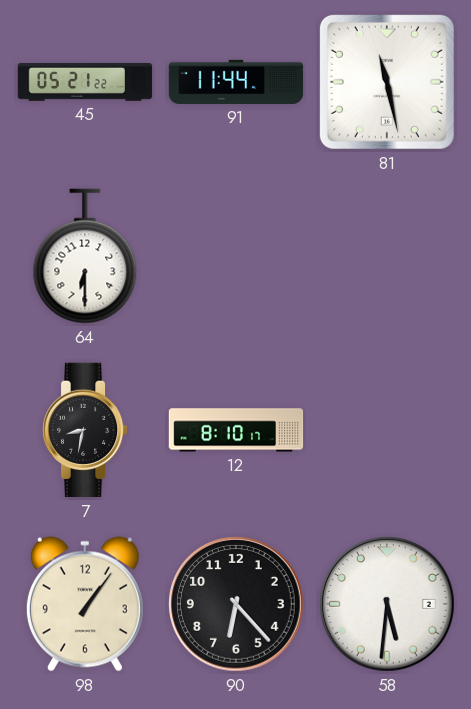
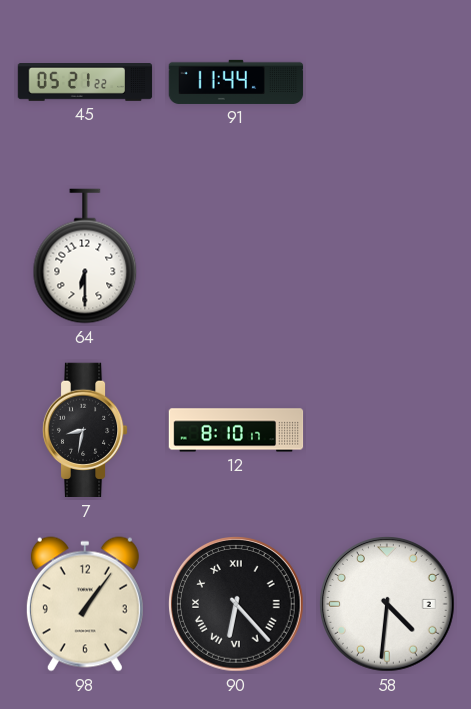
81: 11:28 -> none
90 numerals: Arabic -> Roman
58: 5:31 -> 4:31
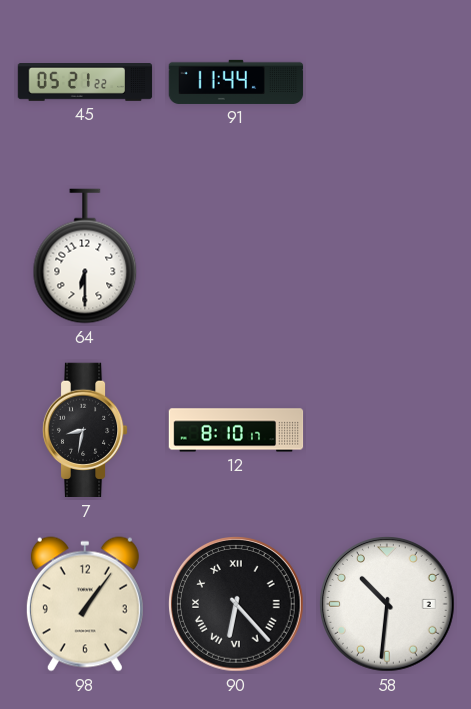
58: 4:31 -> 10:31
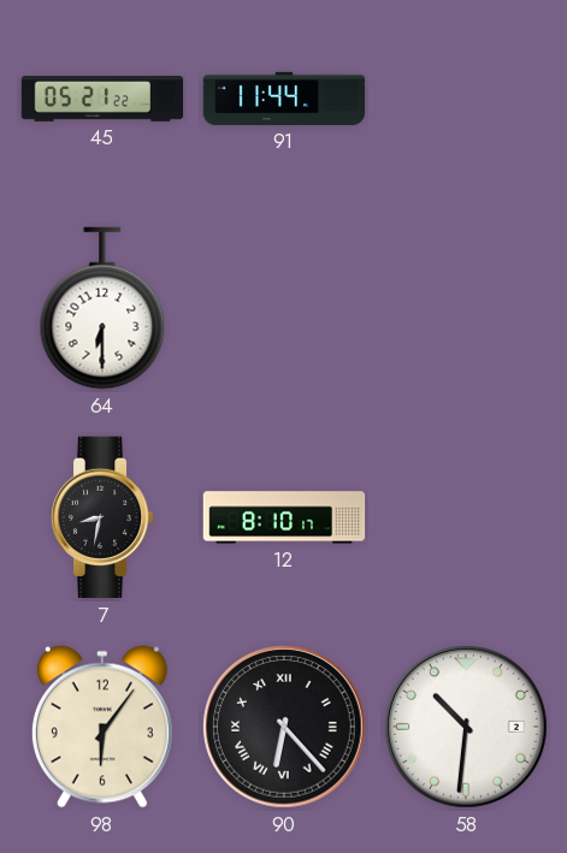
98: 1:06 -> 6:06
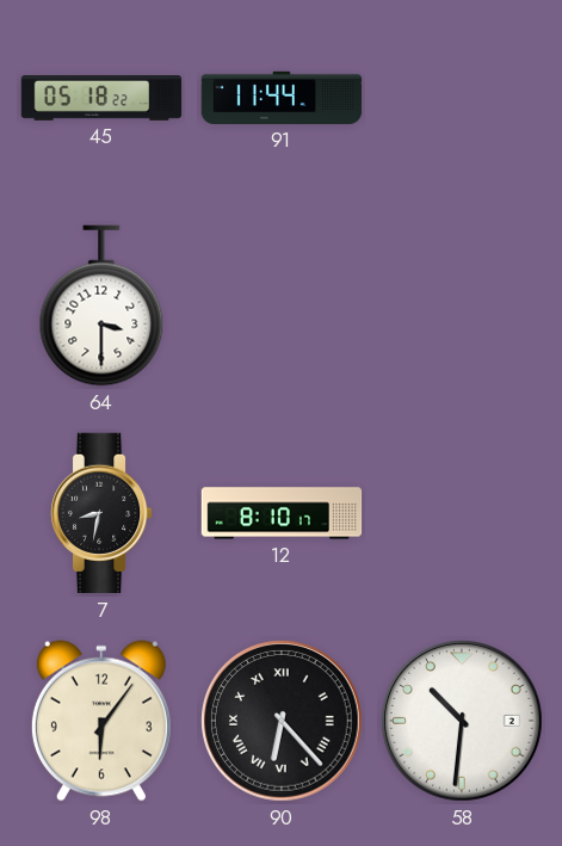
45: 05:21 -> 05:18
64: 6:30 -> 3:30
